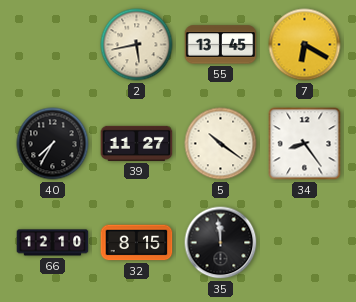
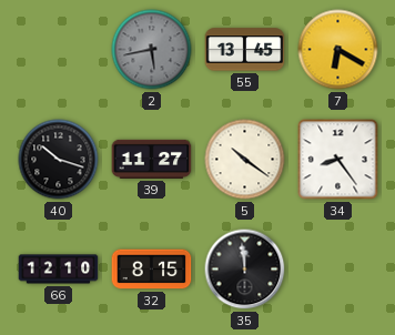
2 dial: cream -> grey
40: 7:35 -> 10:18
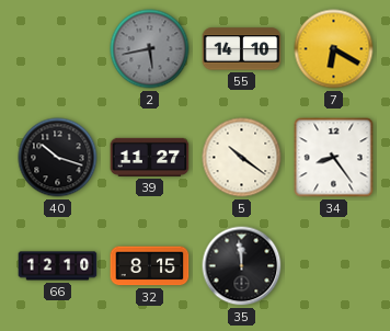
55: 13:45 -> 14:10
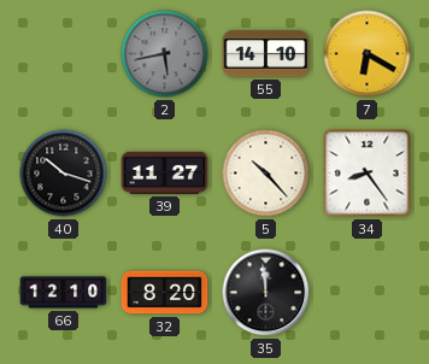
5: 10:21 -> 10:23
32: 8:15 -> 8:20
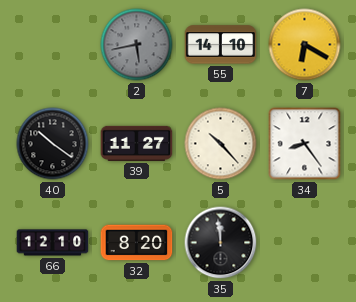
40: 10:18 -> 10:21
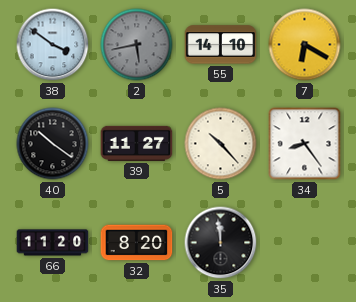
38: none -> 3:51
66: 12:10 -> 11:20
